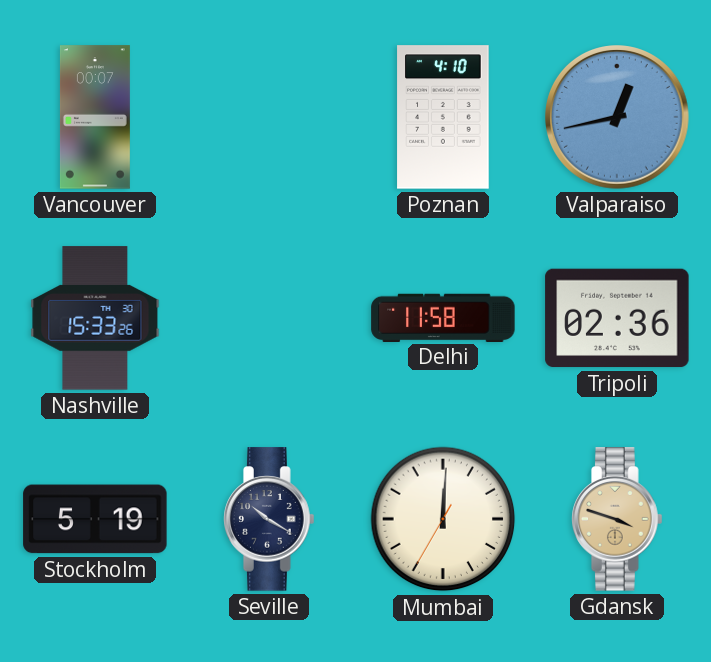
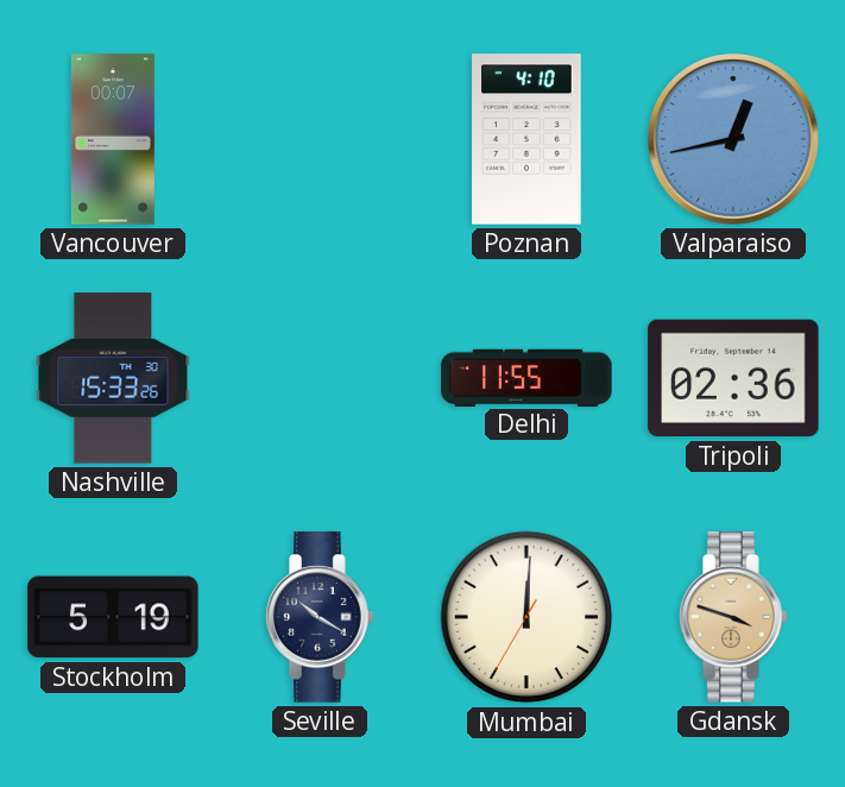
Delhi: 11:58 -> 11:55
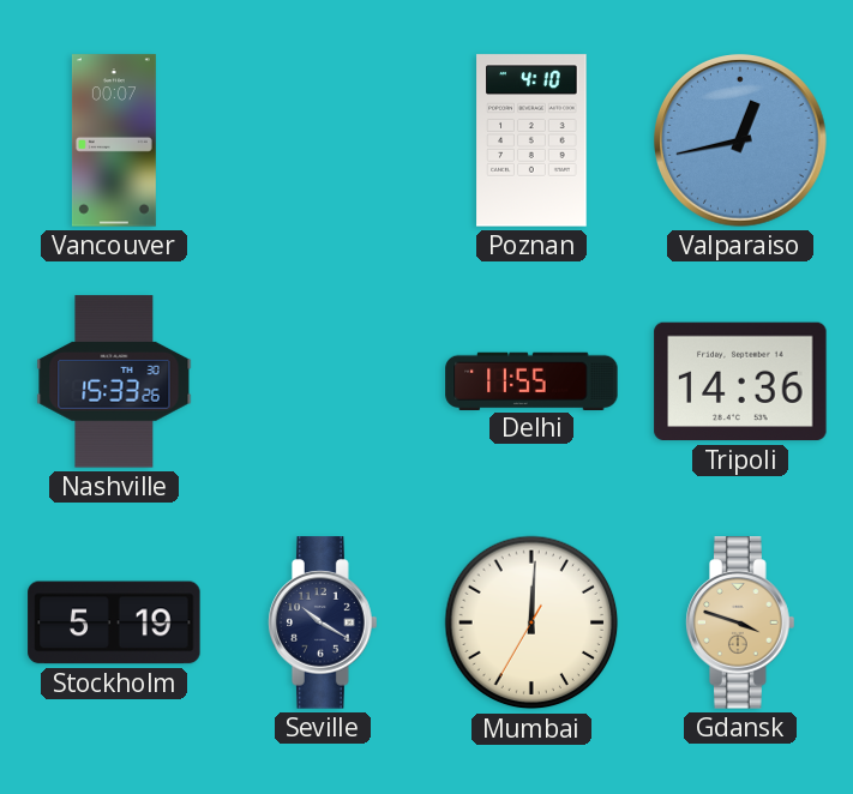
Tripoli: 02:36 -> 14:36
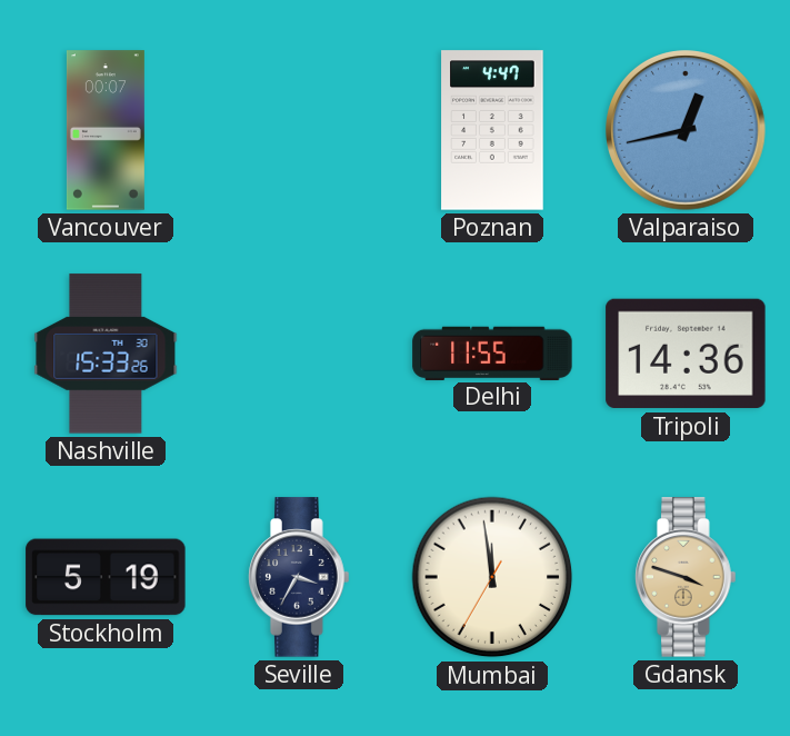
Poznan: 4:10 -> 4:47
Seville: 10:20 -> 3:35
Mumbai: 12:00 -> 11:58
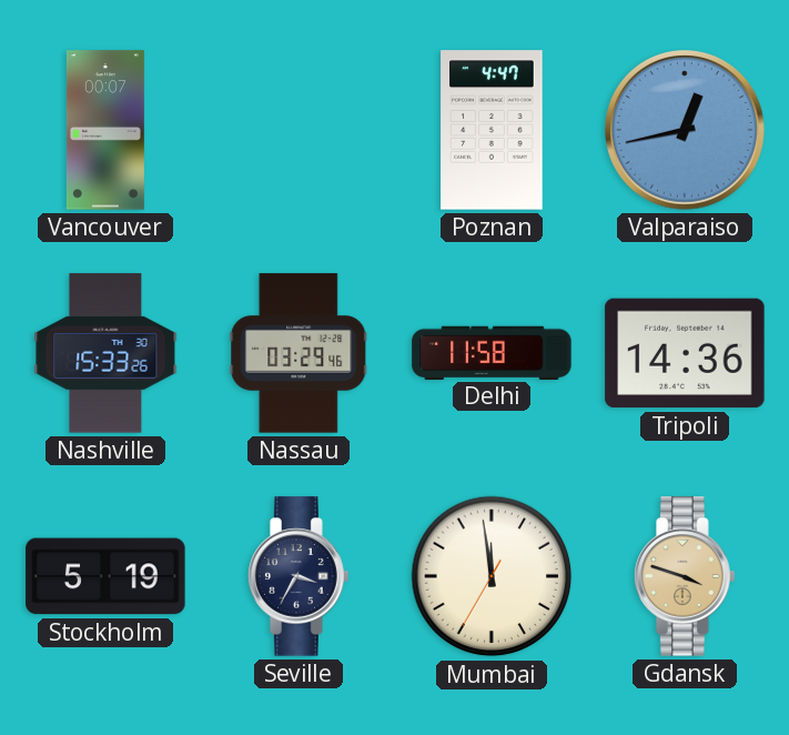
Nassau: none -> 03:29
Delhi: 11:55 -> 11:58
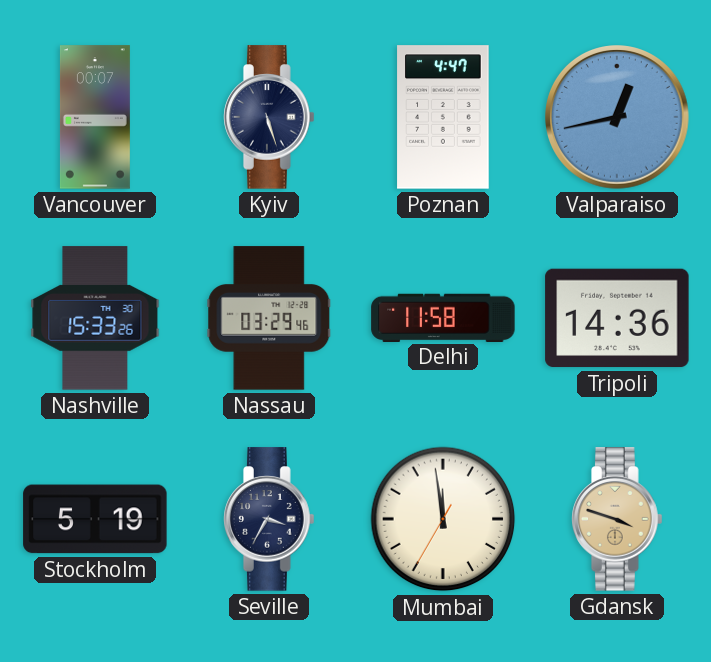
Kyiv: none -> 5:27
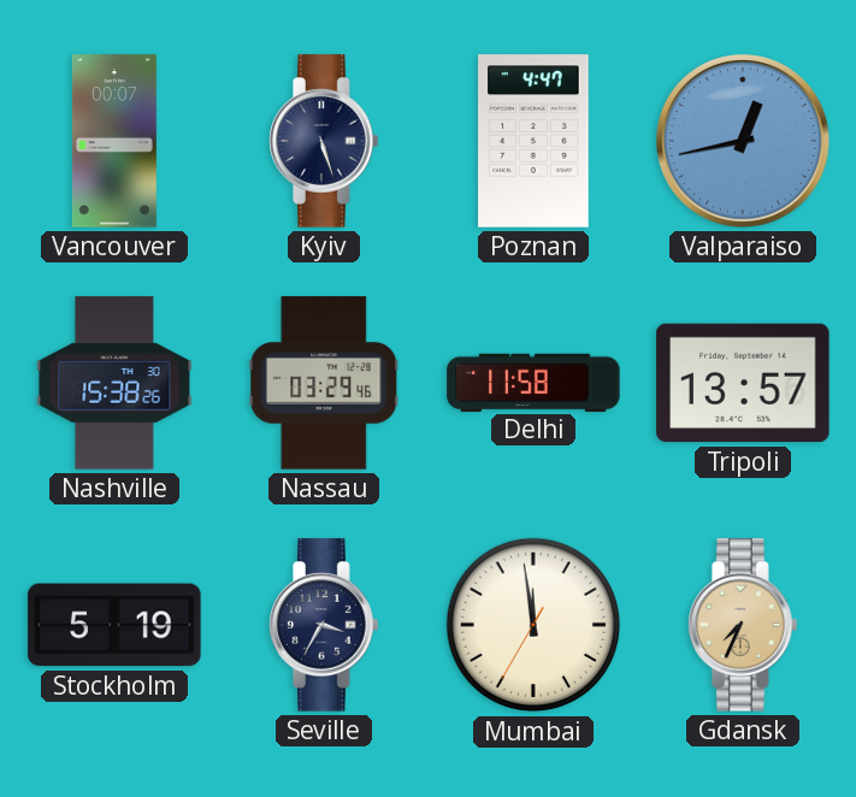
Nashville: 15:33 -> 15:38
Tripoli: 14:36 -> 13:57
Gdansk: 3:48 -> 7:34
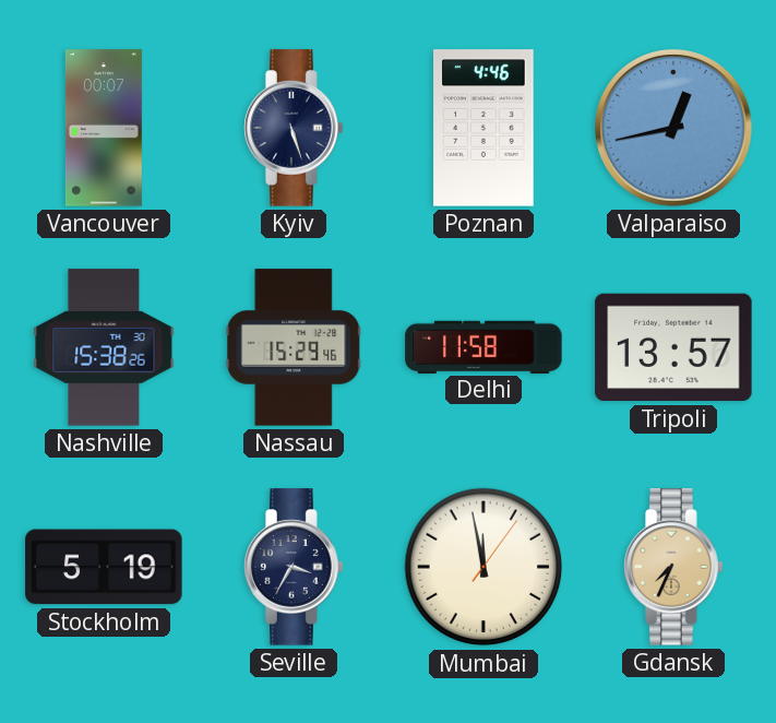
Poznan: 4:47 -> 4:46
Nassau: 03:29 -> 15:29
Mumbai: 11:58:35 -> 11:58:06
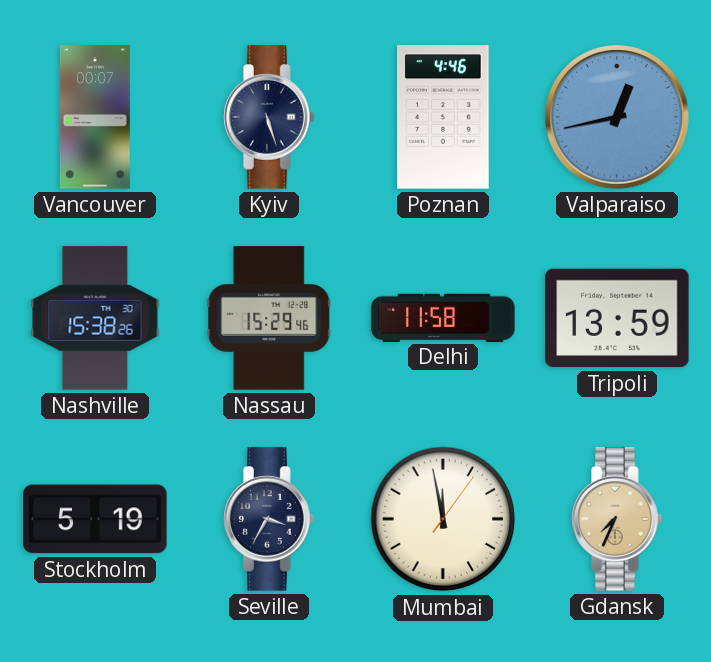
Tripoli: 13:57 -> 13:59
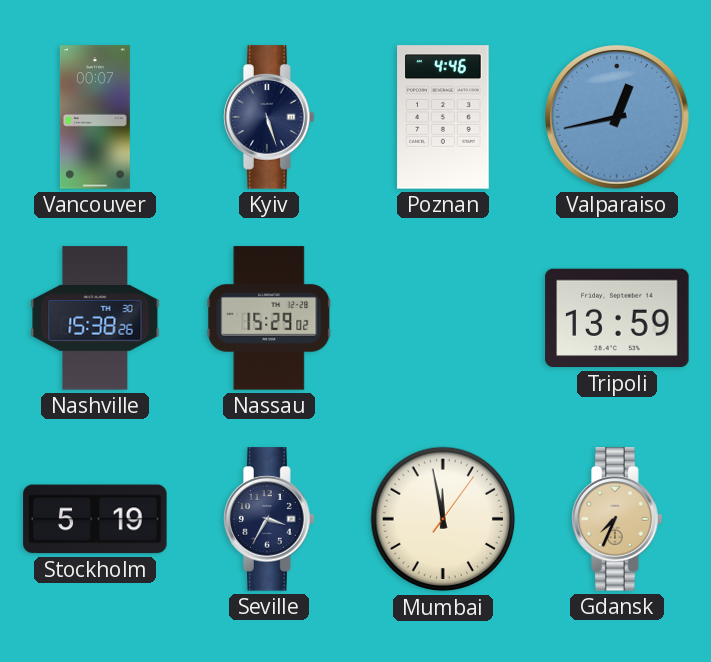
Nassau: 15:29:46 -> 15:29:02
Delhi: 11:58 -> none
